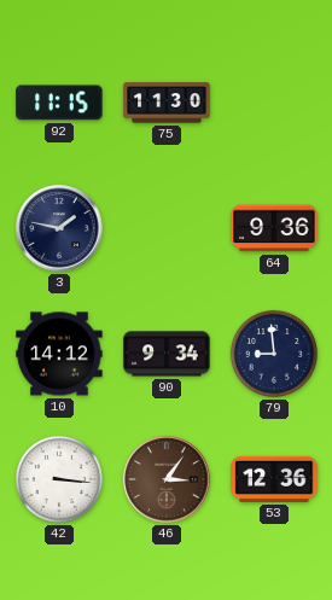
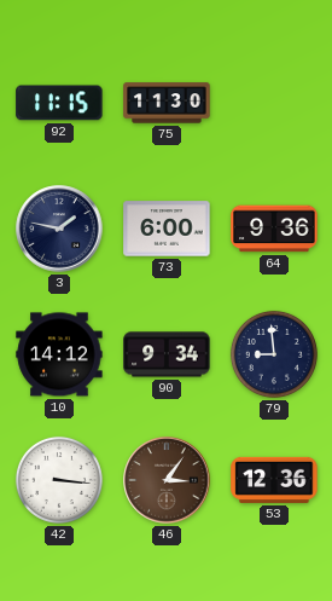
73: none -> 6:00
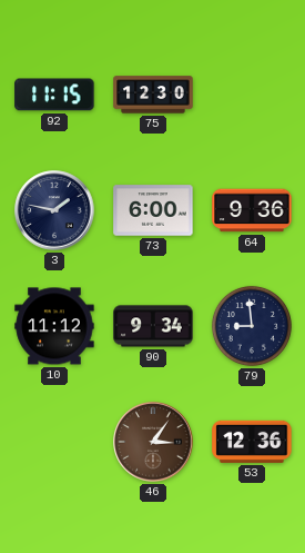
75: 11:30 -> 12:30
10: 14:12 -> 11:12
42: 3:16 -> none
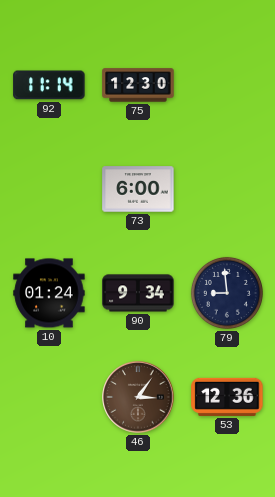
92: 11:15 -> 11:14
3: 1:47 -> none
64: 9:36 -> none
10: 11:12 -> 01:24
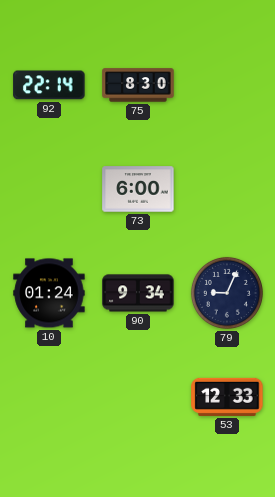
92: 11:14 -> 22:14
75: 12:30 -> 8:30
79: 8:59 -> 9:04
46: 3:06 -> none
53: 12:36 -> 12:33
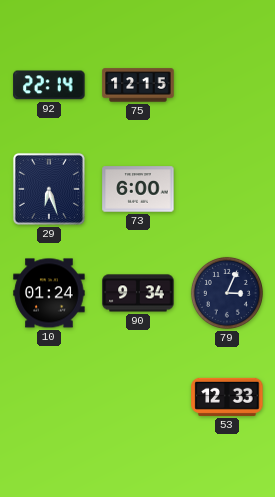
75: 8:30 -> 12:15
29: none -> 6:27
79: 9:04 -> 3:04
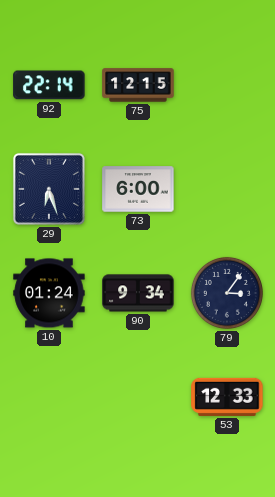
79: 3:04 -> 3:06
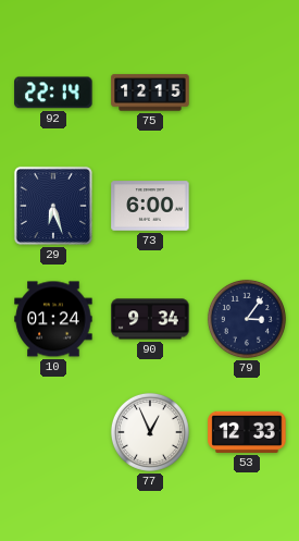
77: none -> 12:56
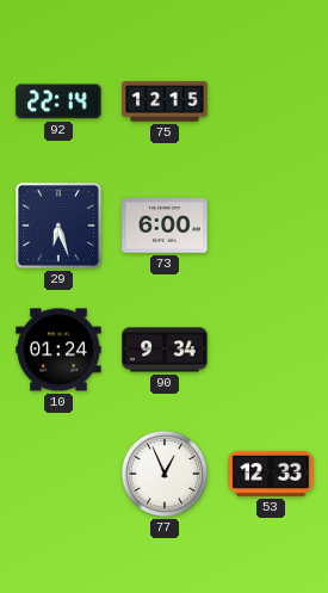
79: 3:06 -> none
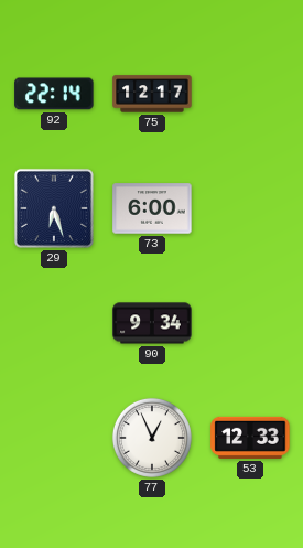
75: 12:15 -> 12:17
10: 01:24 -> none
